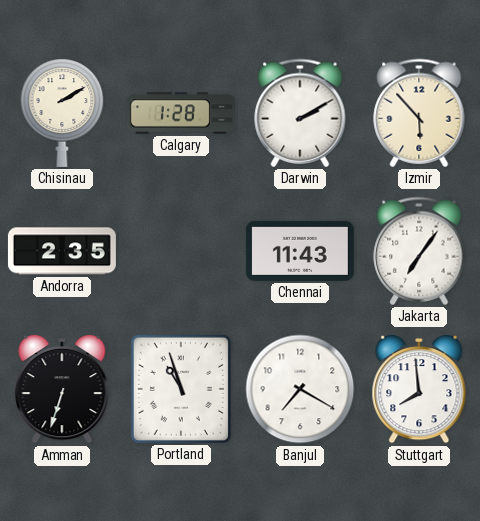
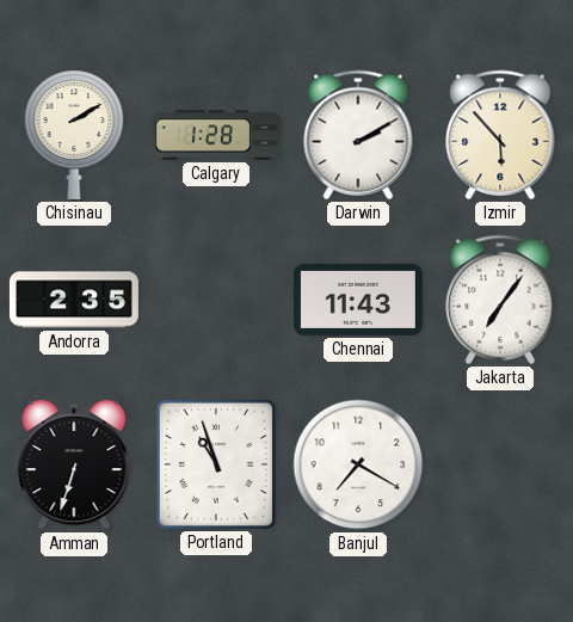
Stuttgart: 7:59 -> none
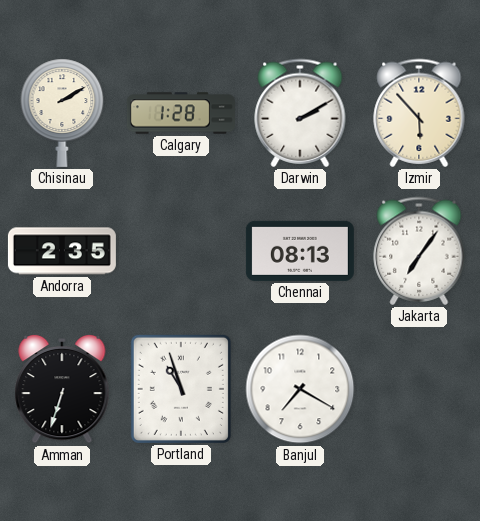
Chennai: 11:43 -> 08:13
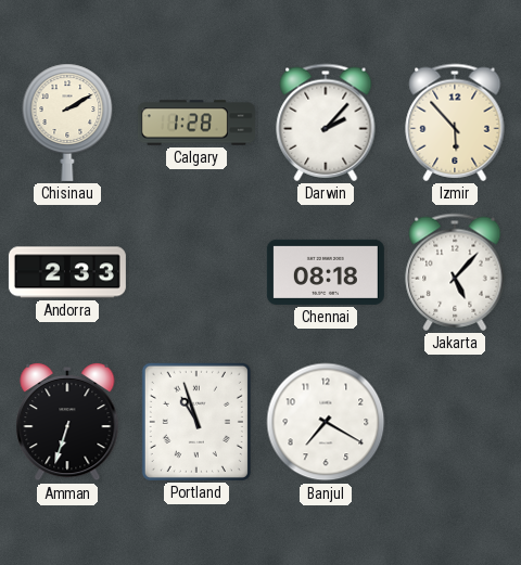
Darwin: 2:10 -> 2:07
Andorra: 2:35 -> 2:33
Chennai: 08:13 -> 08:18
Jakarta: 7:06 -> 5:07
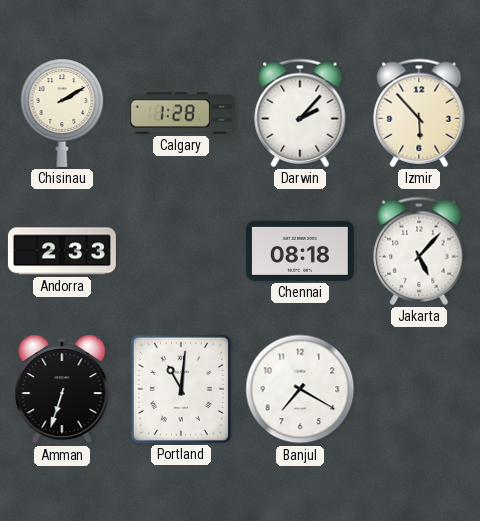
Portland: 10:57 -> 11:01
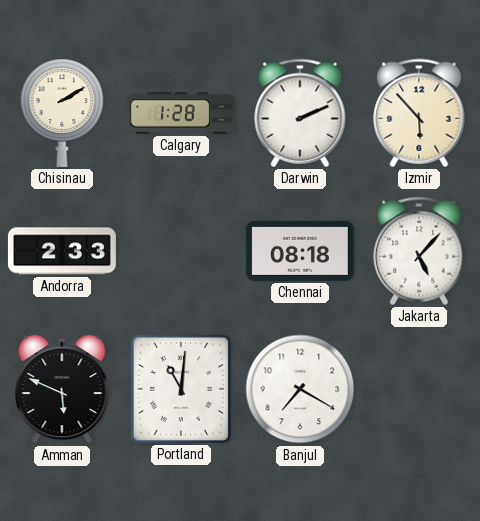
Darwin: 2:07 -> 2:11
Amman: 6:33 -> 5:49
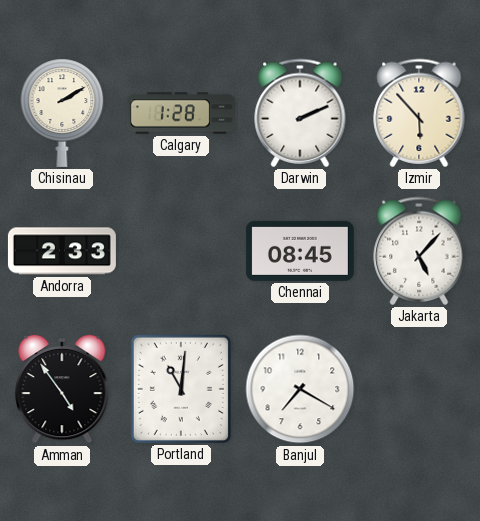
Chennai: 08:18 -> 08:45
Amman: 5:49 -> 4:54
